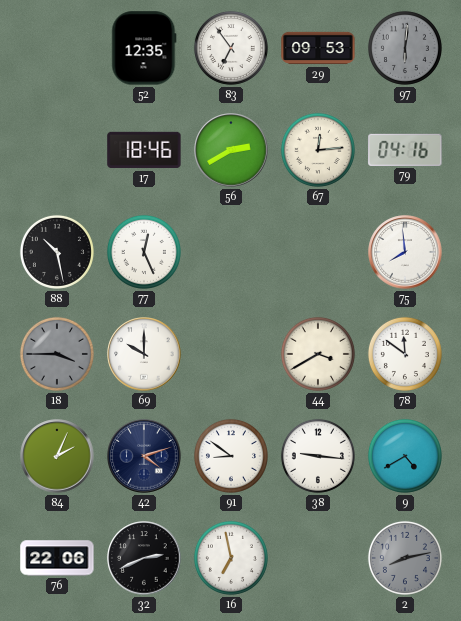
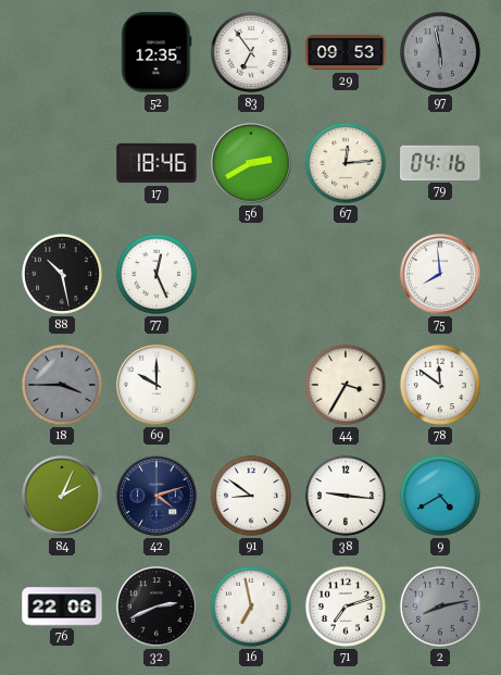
97: 6:01 -> 5:58
44: 3:40 -> 3:35
71: none -> 7:12
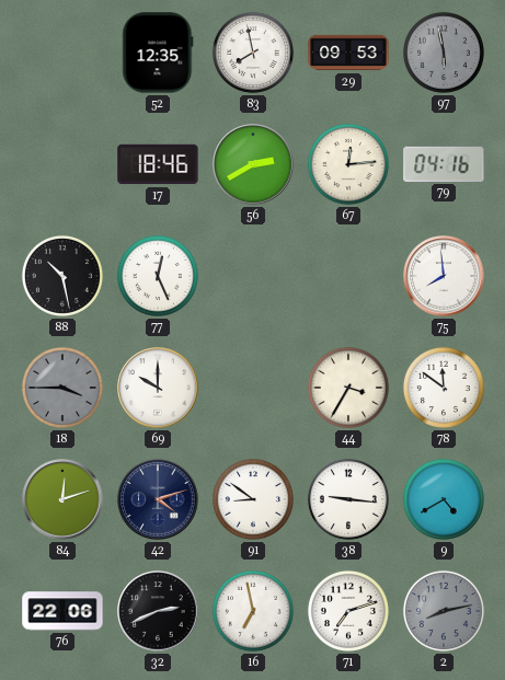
83: 6:54 -> 7:58
84: 2:04 -> 12:12
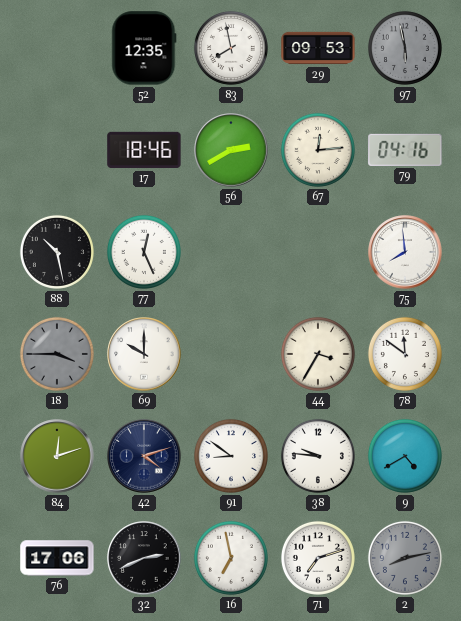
38: 9:16 -> 9:46
76: 22:06 -> 17:06
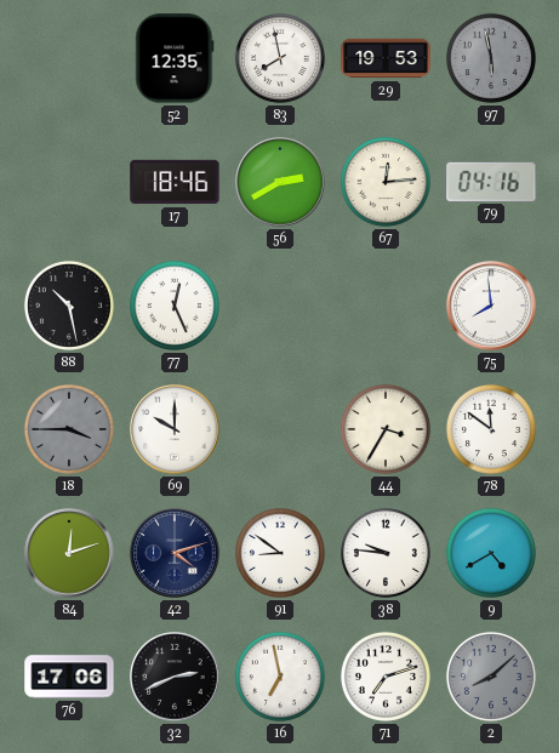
29: 09:53 -> 19:53
2: 8:13 -> 8:08
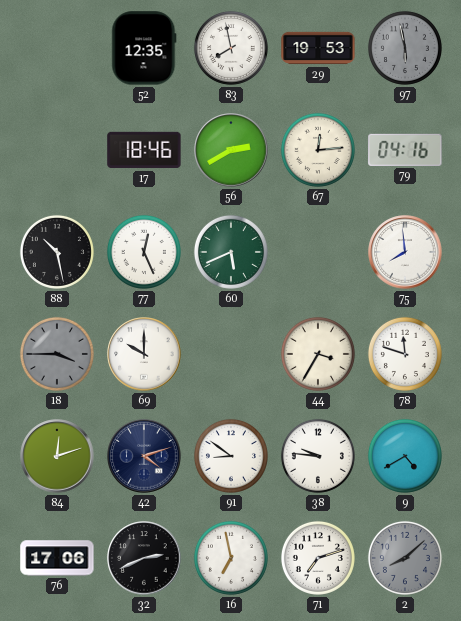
60: none -> 5:41
78: 11:51 -> 11:48
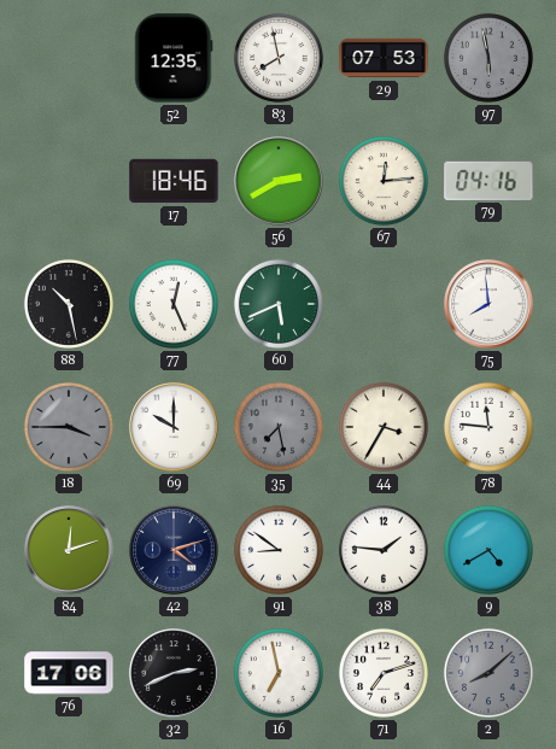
29: 19:53 -> 07:53
35: none -> 7:28
78: 11:48 -> 11:46
38: 9:46 -> 1:46
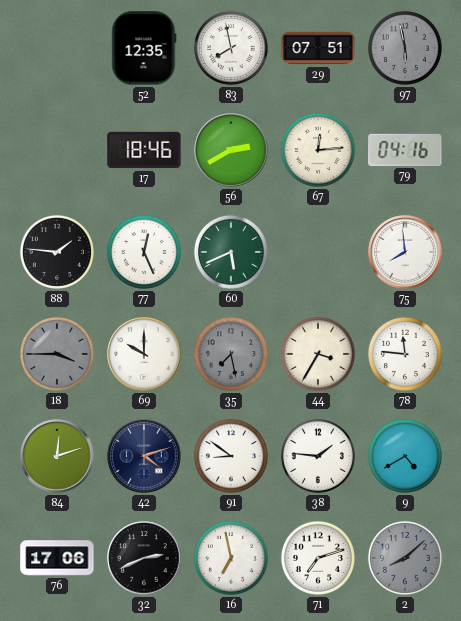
29: 07:53 -> 07:51
88: 10:28 -> 1:46
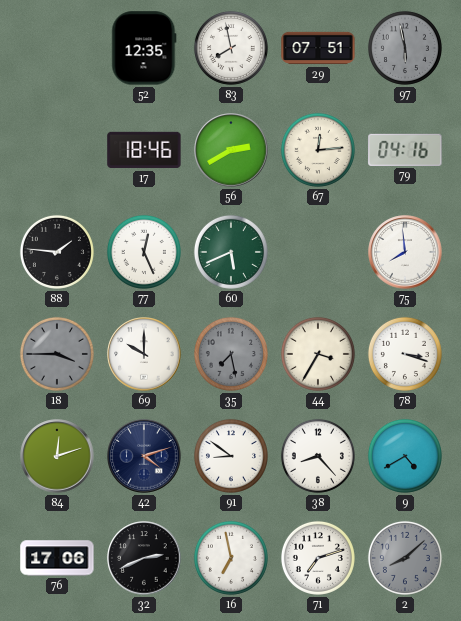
78: 11:46 -> 3:18
38: 1:46 -> 8:23
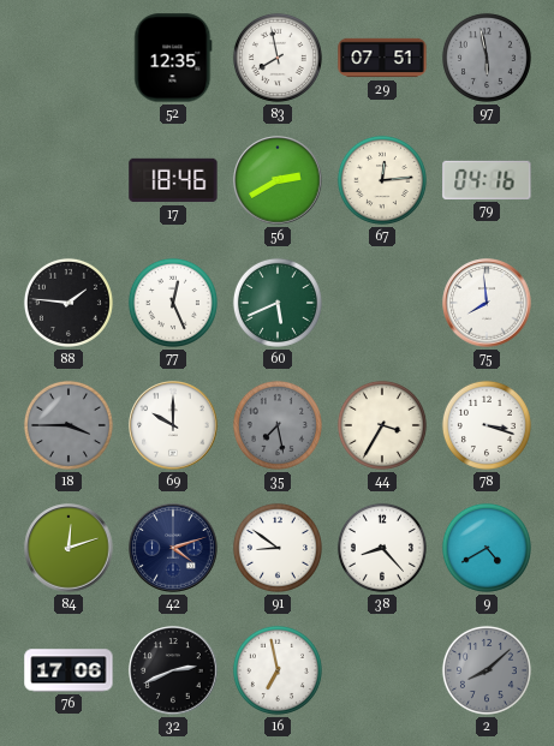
71: 7:12 -> none
